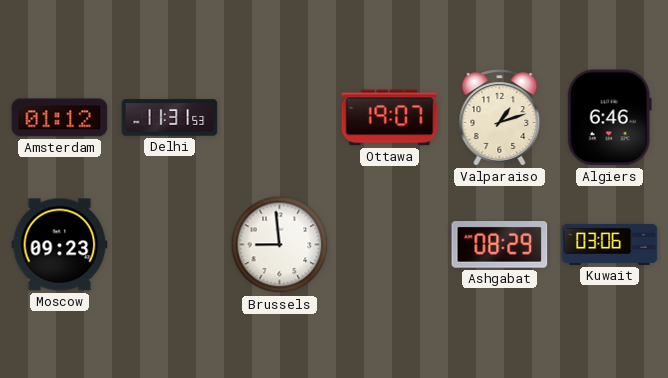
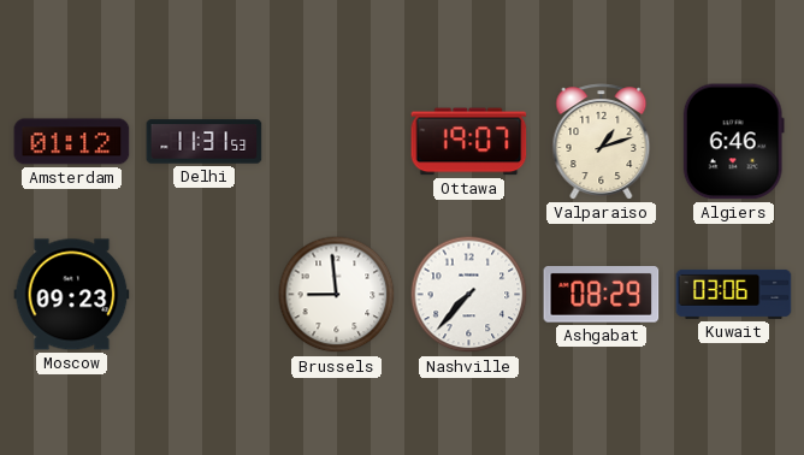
Nashville: none -> 7:37
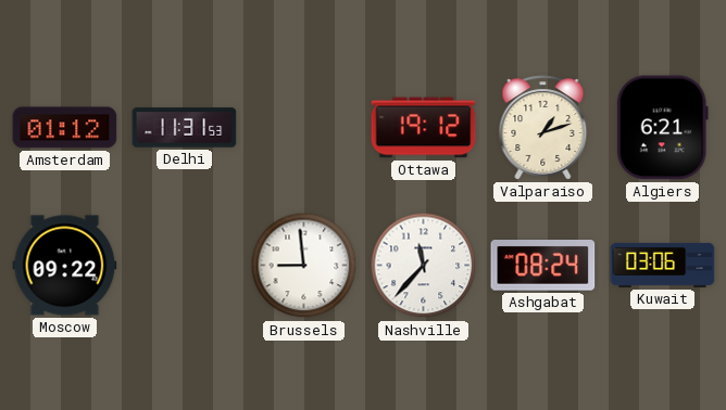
Ottawa: 19:07 -> 19:12
Algiers: 6:46 -> 6:21
Moscow: 09:23 -> 09:22
Nashville: 7:37 -> 11:37
Ashgabat: 08:29 -> 08:24
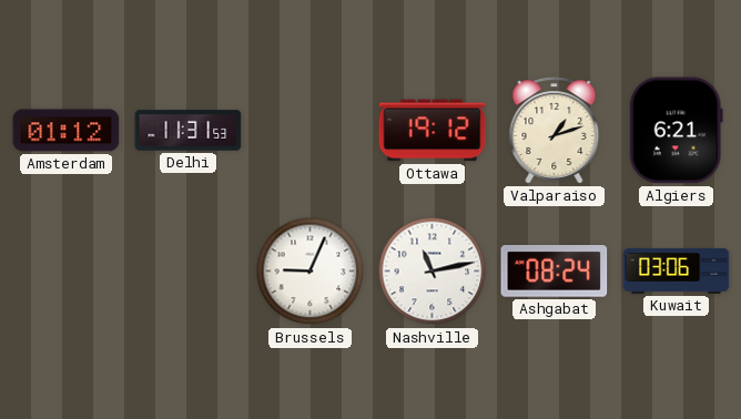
Moscow: 09:22 -> none
Brussels: 8:59 -> 9:04
Nashville: 11:37 -> 11:13
